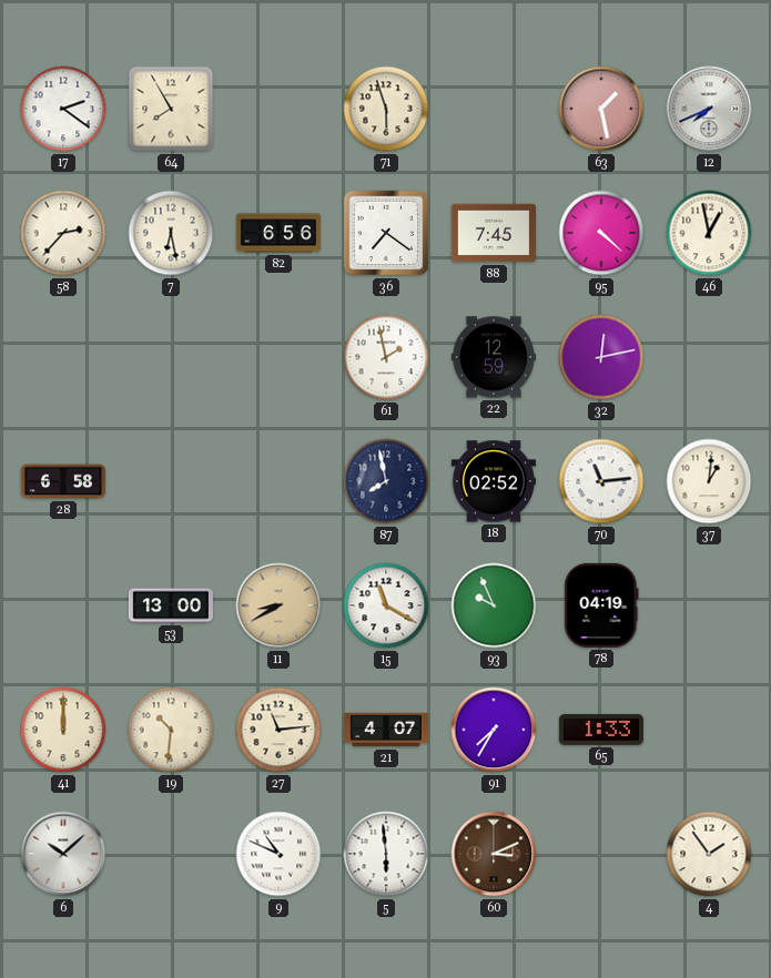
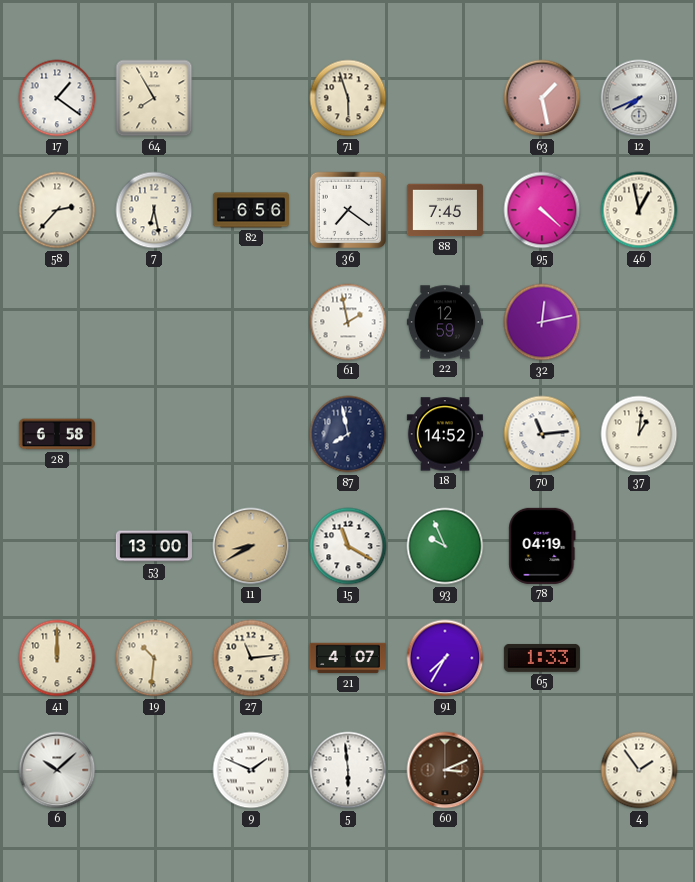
17: 2:21 -> 1:21
18: 02:52 -> 14:52
9: 10:49 -> 1:49
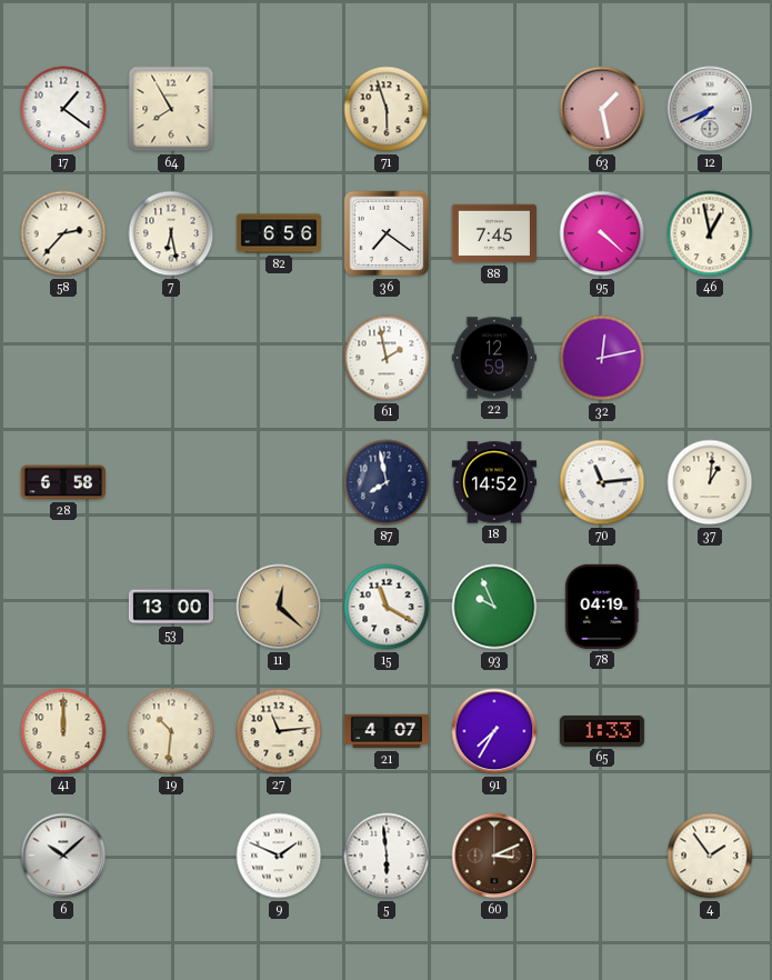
11: 8:40 -> 12:22
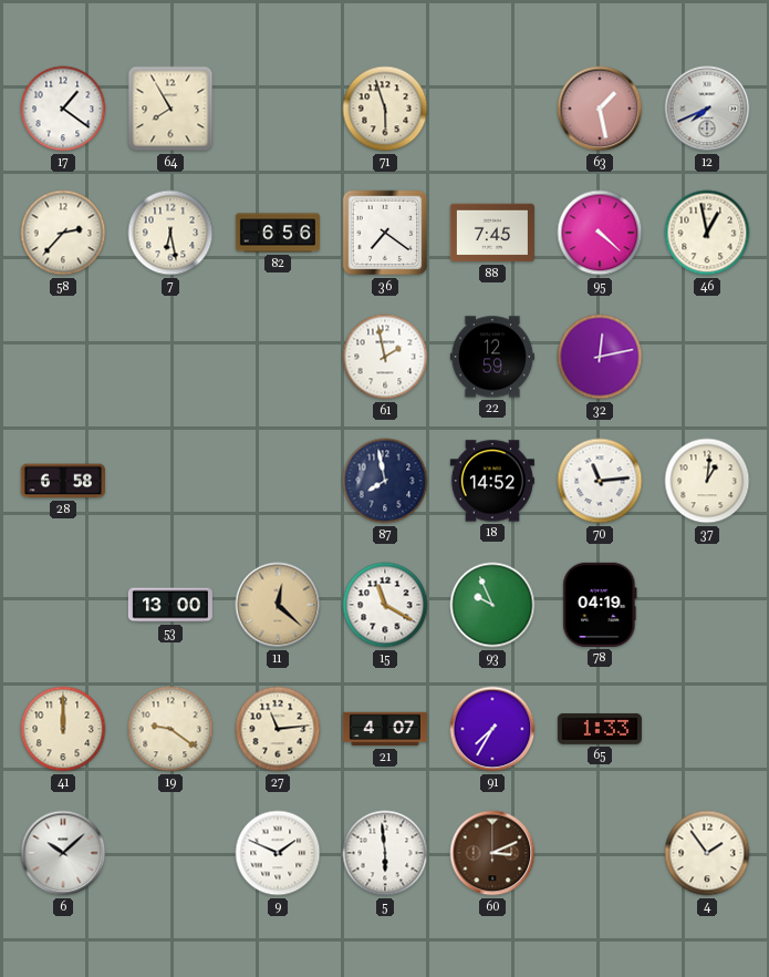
19: 10:31 -> 9:21
